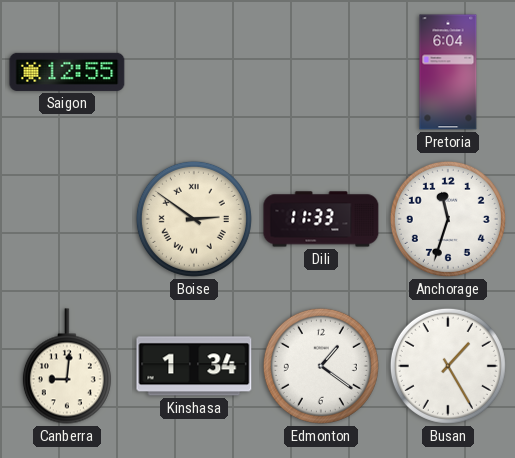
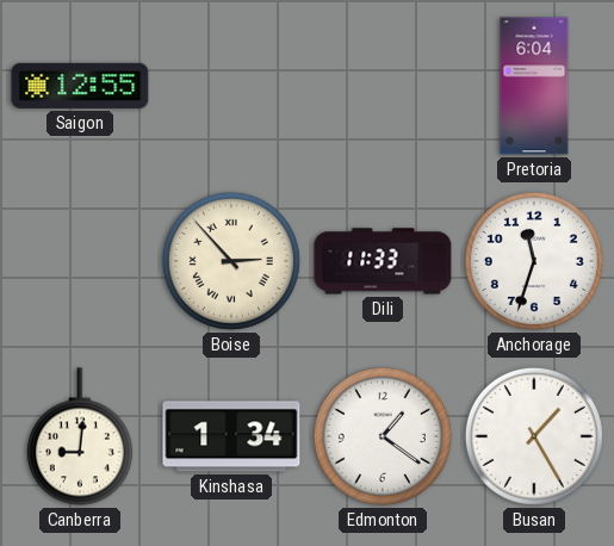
Boise: 2:51 -> 2:53
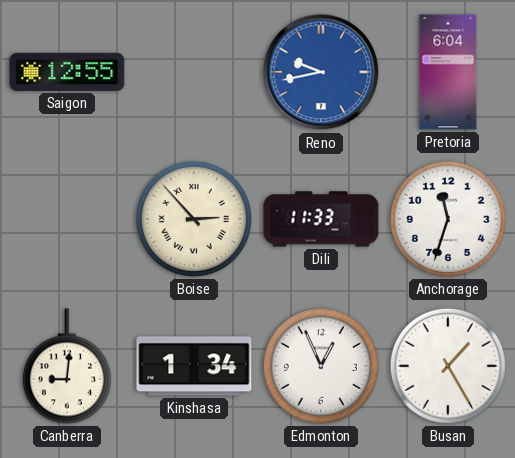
Reno: none -> 9:43
Edmonton: 1:21 -> 12:56
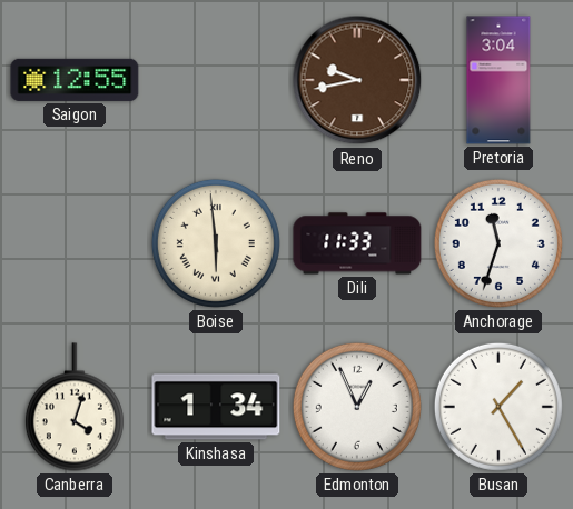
Reno dial: blue -> brown
Pretoria: 6:04 -> 3:04
Boise: 2:53 -> 5:59
Canberra: 9:01 -> 4:03
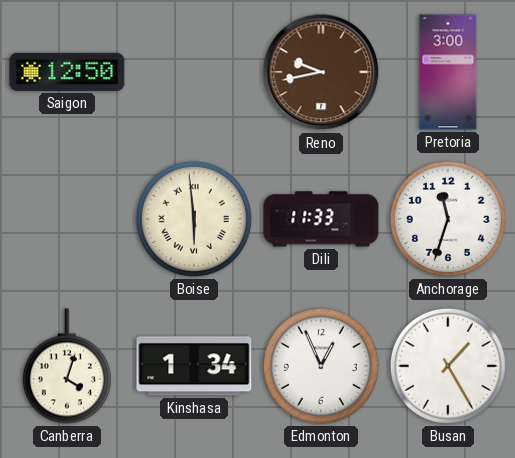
Saigon: 12:55 -> 12:50
Pretoria: 3:04 -> 3:00
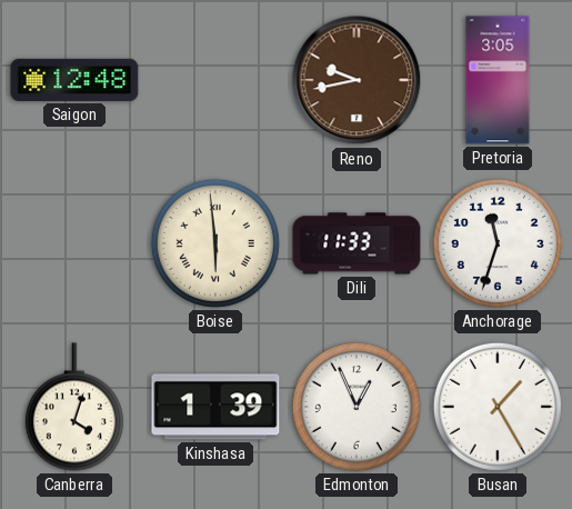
Saigon: 12:50 -> 12:48
Pretoria: 3:00 -> 3:05
Kinshasa: 1:34 -> 1:39
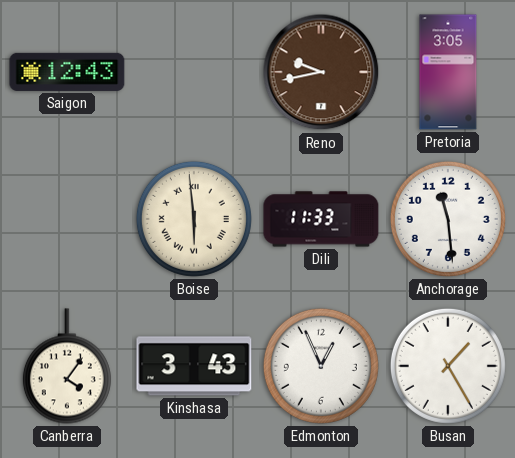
Saigon: 12:48 -> 12:43
Anchorage: 11:33 -> 11:29
Canberra: 4:03 -> 4:06
Kinshasa: 1:39 -> 3:43
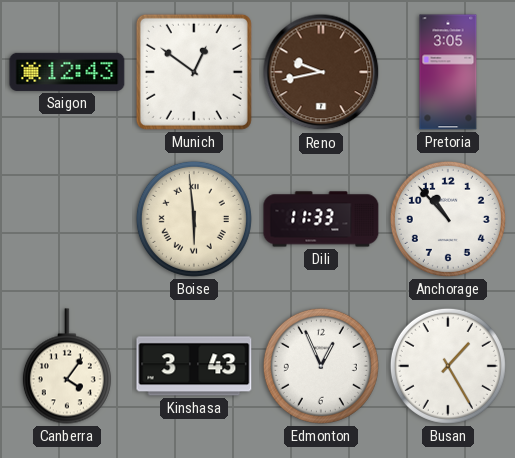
Munich: none -> 12:51
Anchorage: 11:29 -> 10:53
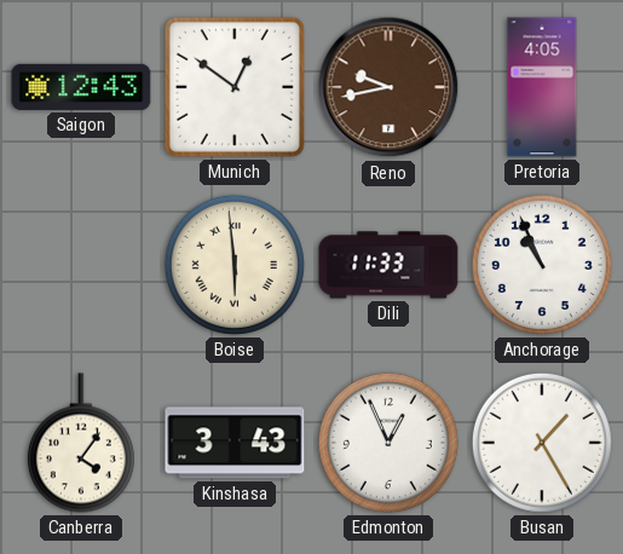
Pretoria: 3:05 -> 4:05
Anchorage: 10:53 -> 10:56
